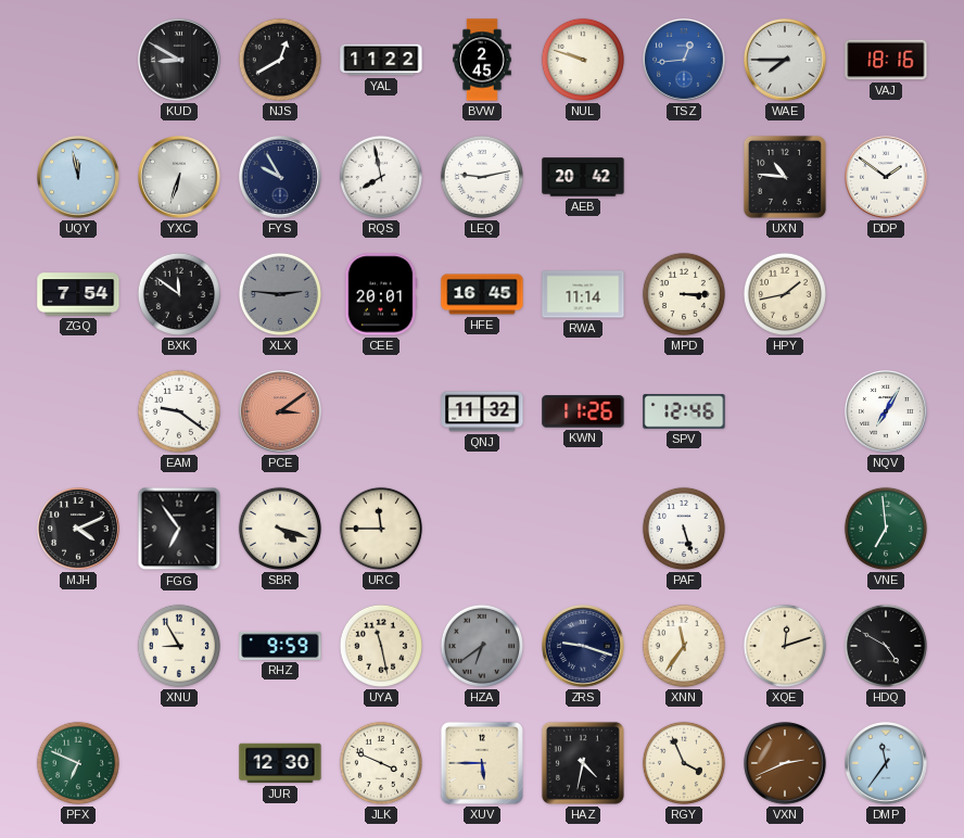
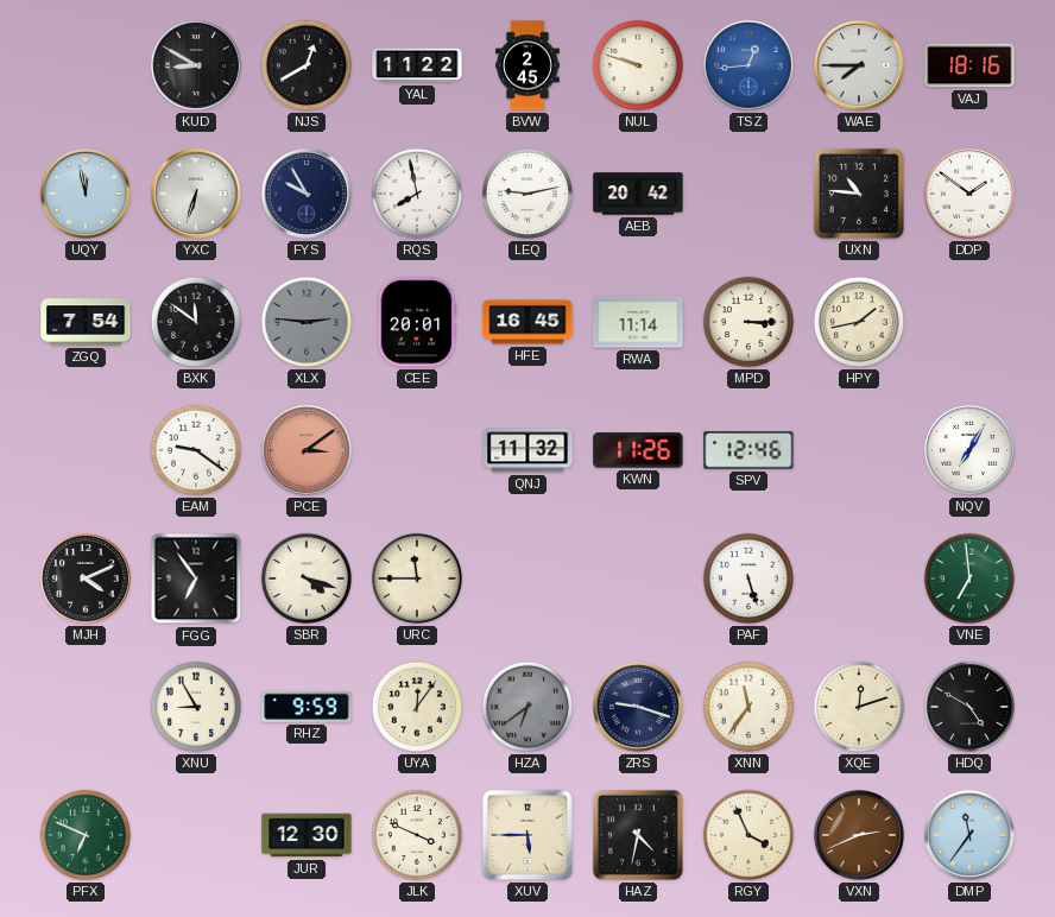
UYA: 11:28 -> 12:06
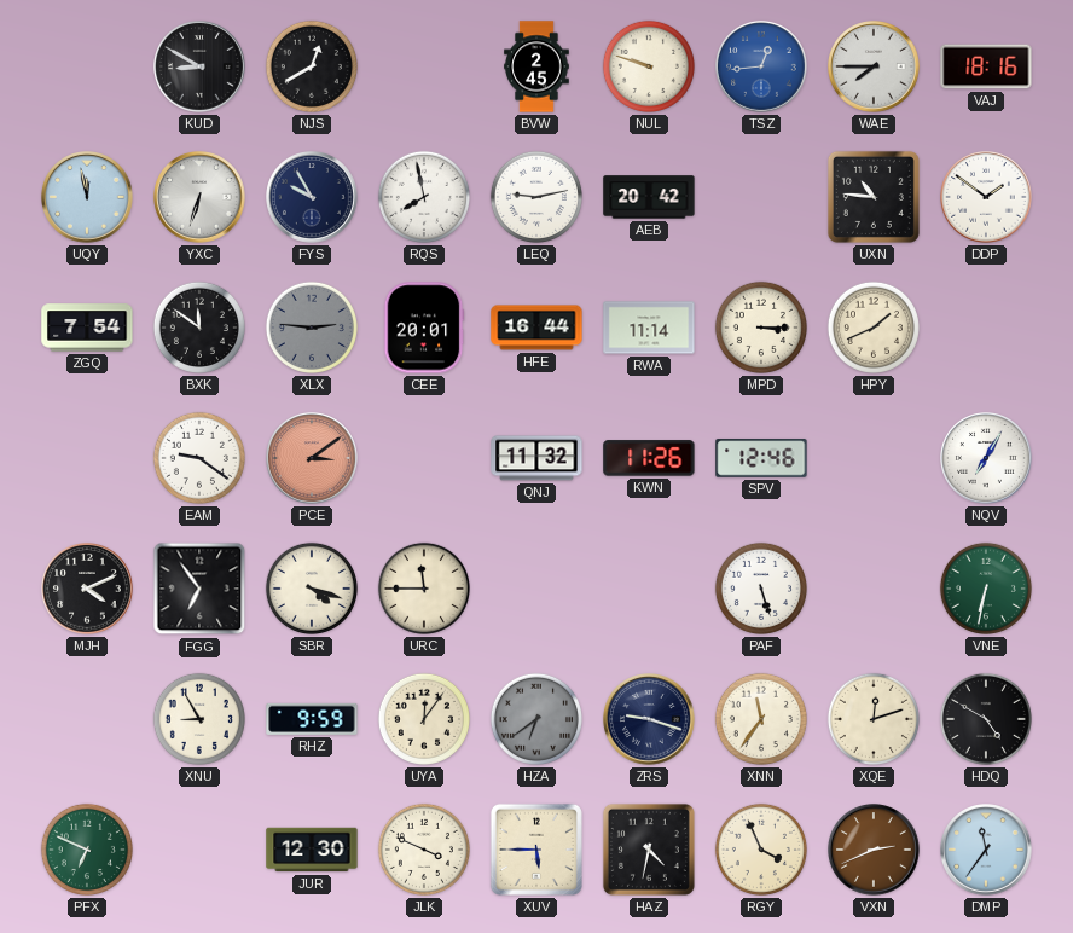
YAL: 11:22 -> none
HFE: 16:45 -> 16:44
HPY: 1:43 -> 1:41
VNE: 6:59 -> 6:32
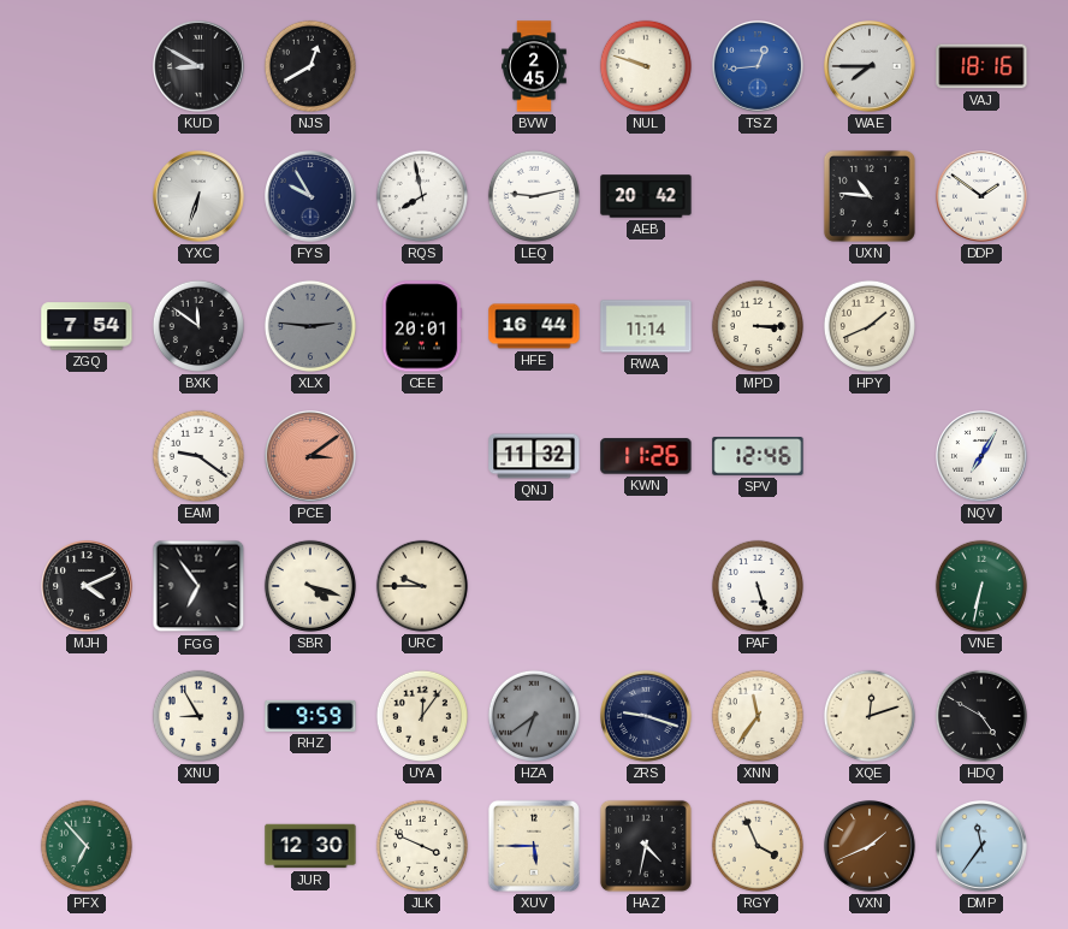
UQY: 11:58 -> none
URC: 11:45 -> 9:45
PFX: 6:49 -> 6:53
VXN: 2:41 -> 1:41
